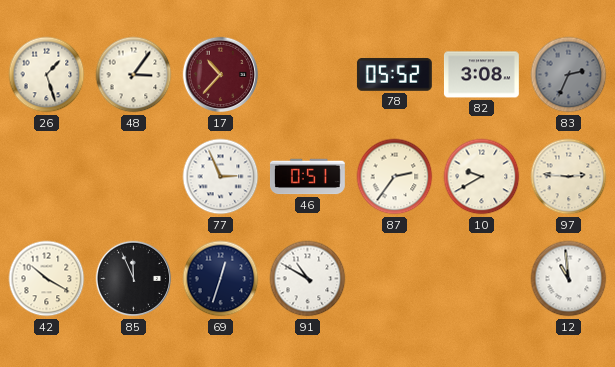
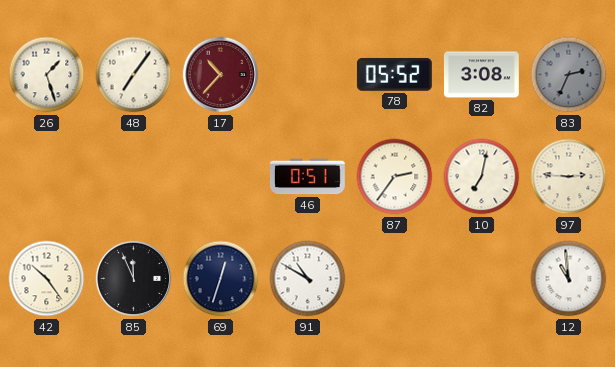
48: 3:06 -> 7:06
77: 2:56 -> none
10: 9:40 -> 7:02
42: 10:20 -> 10:24
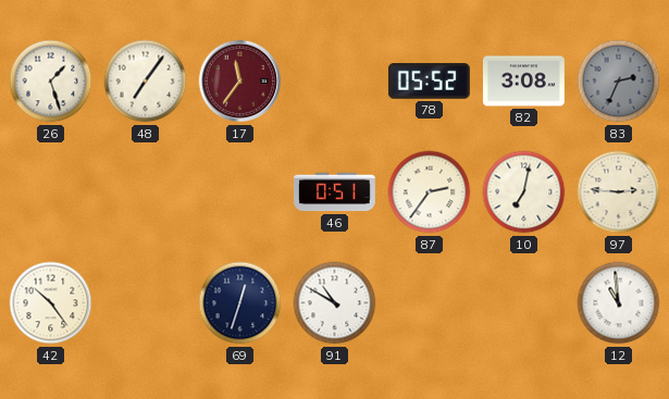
17: 10:37 -> 11:36
85: 11:56 -> none
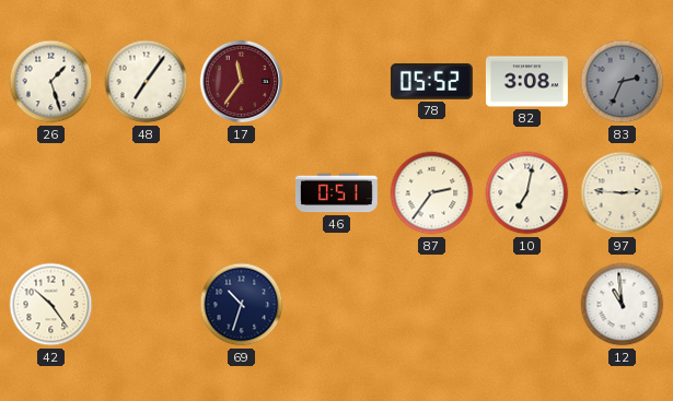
69: 12:33 -> 10:33
91: 10:50 -> none
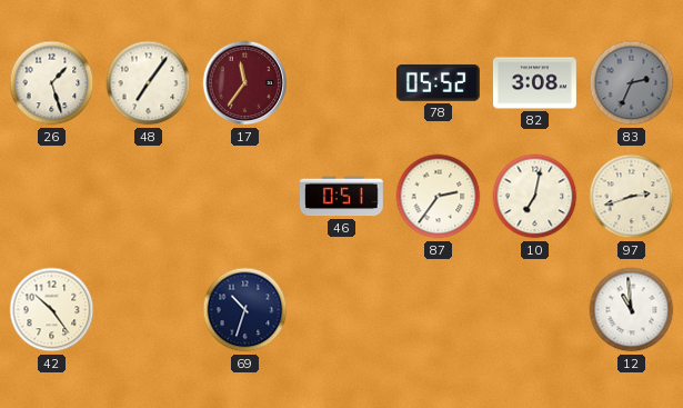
97: 2:46 -> 2:42
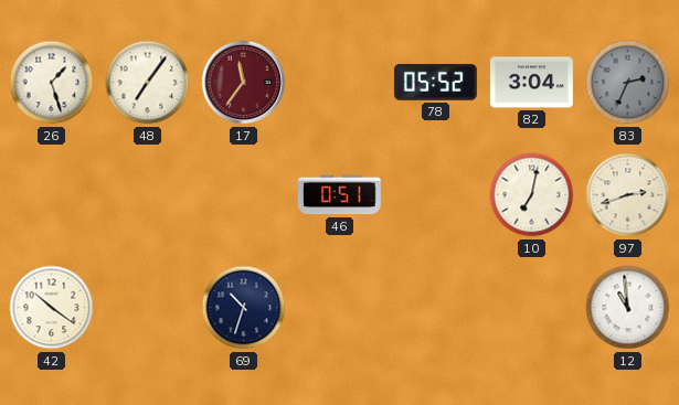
82: 3:08 -> 3:04
87: 2:36 -> none
42: 10:24 -> 10:21
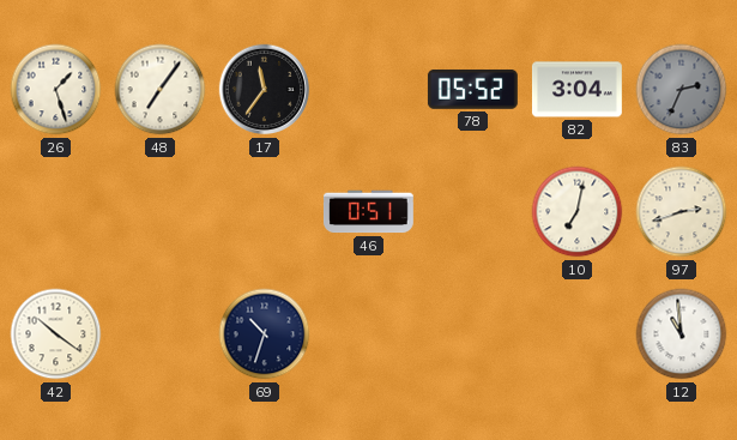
17 dial: burgundy -> black
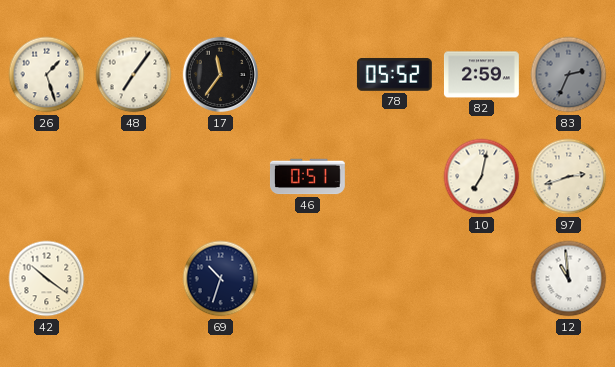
82: 3:04 -> 2:59
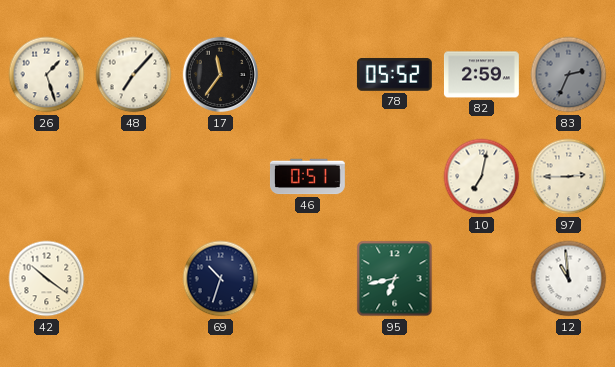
48: 7:06 -> 7:07
97: 2:42 -> 2:45
95: none -> 6:43
